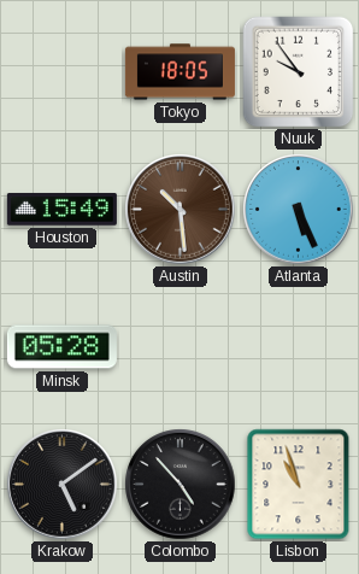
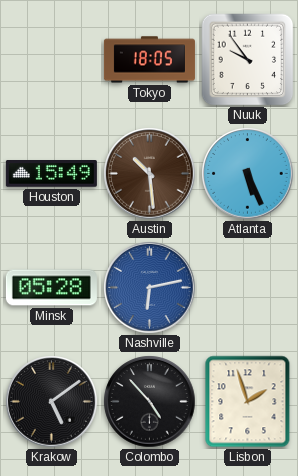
Nashville: none -> 6:13
Lisbon: 10:57 -> 1:57
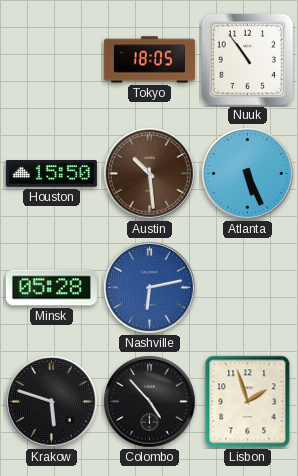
Nuuk: 9:54 -> 10:54
Houston: 15:49 -> 15:50
Krakow: 5:09 -> 5:48
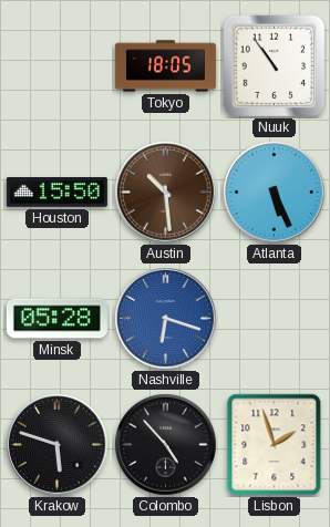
Nashville: 6:13 -> 6:18
